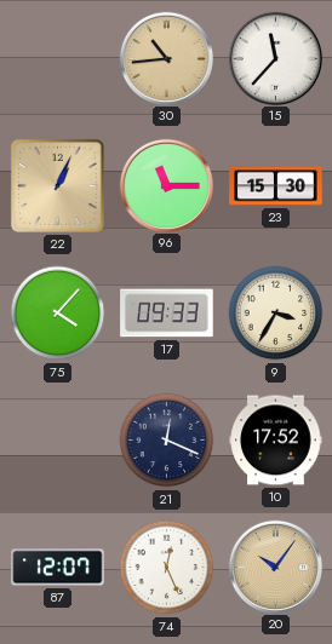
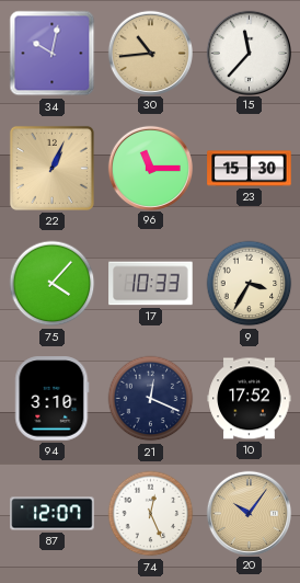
34: none -> 10:02
17: 09:33 -> 10:33
94: none -> 3:10
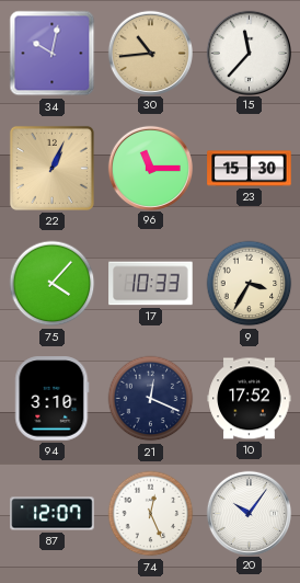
20 dial: champagne -> white
